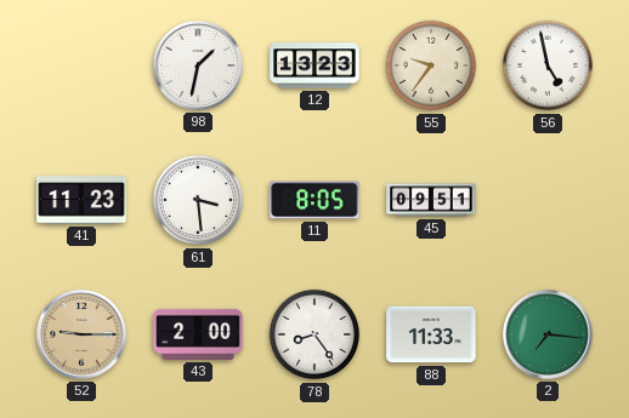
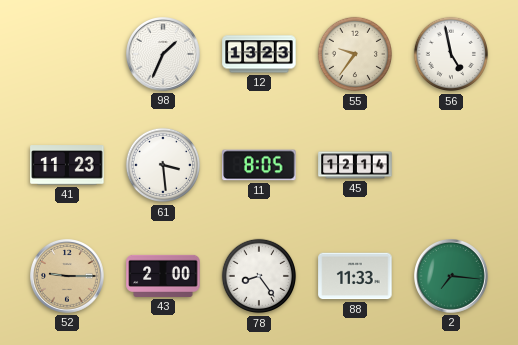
98: 1:32 -> 1:34
45: 09:51 -> 12:14
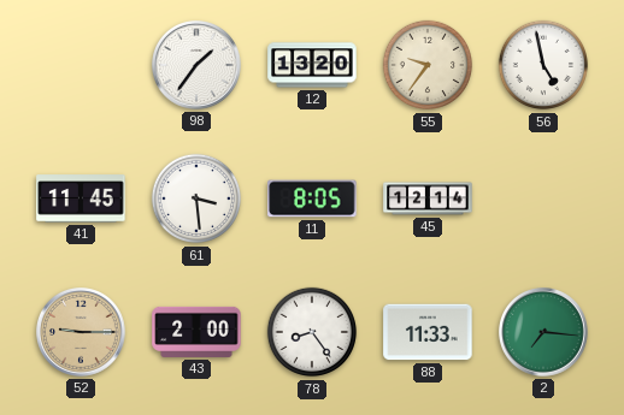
98: 1:34 -> 1:36
12: 13:23 -> 13:20
41: 11:23 -> 11:45
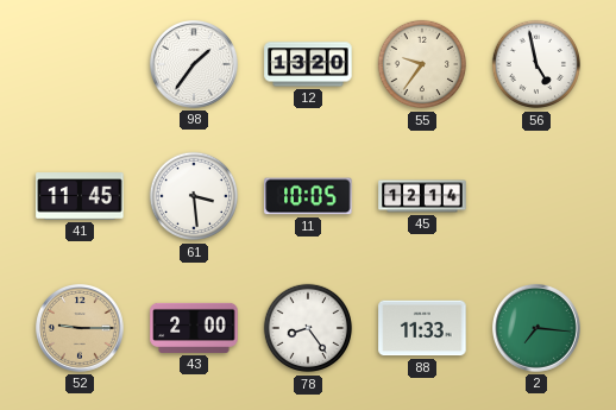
11: 8:05 -> 10:05
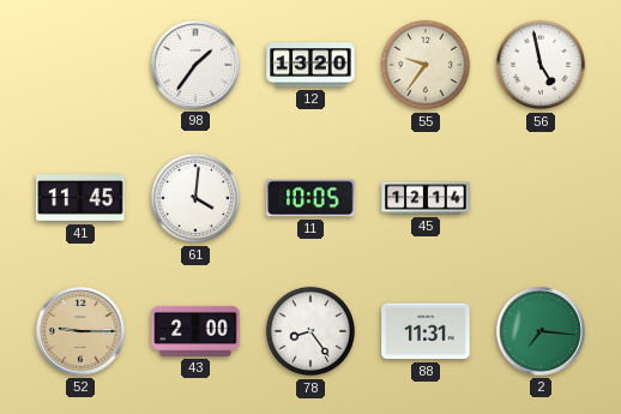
61: 3:29 -> 4:01
88: 11:33 -> 11:31
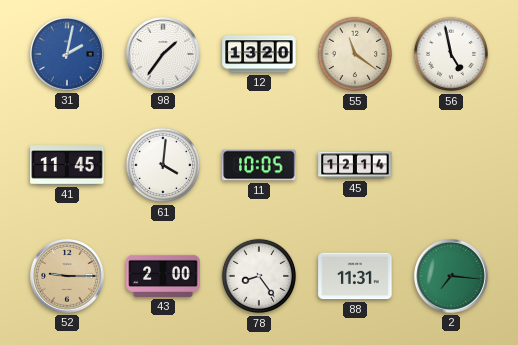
31: none -> 2:02
55: 9:36 -> 11:21
